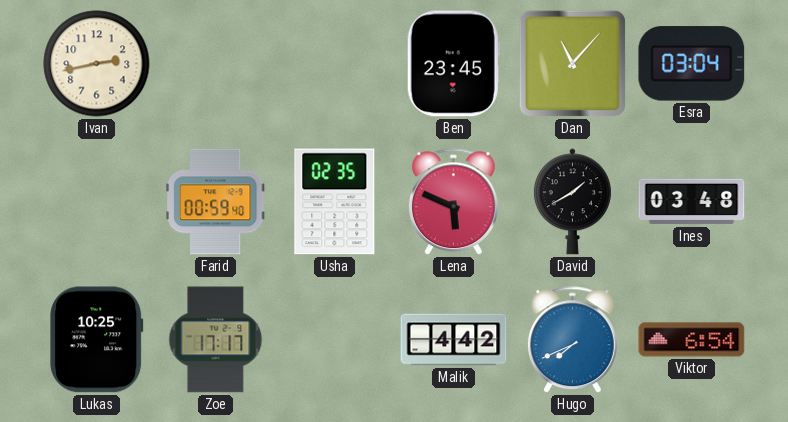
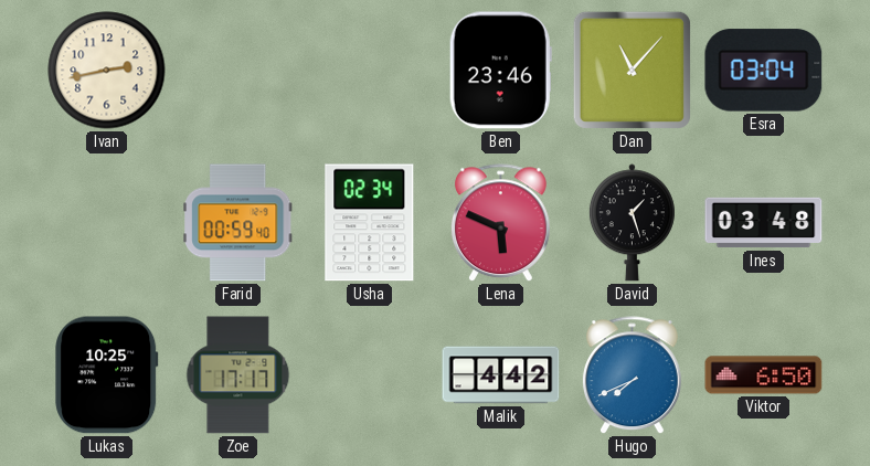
Ben: 23:45 -> 23:46
Usha: 02:35 -> 02:34
David: 1:40 -> 1:27
Viktor: 6:54 -> 6:50
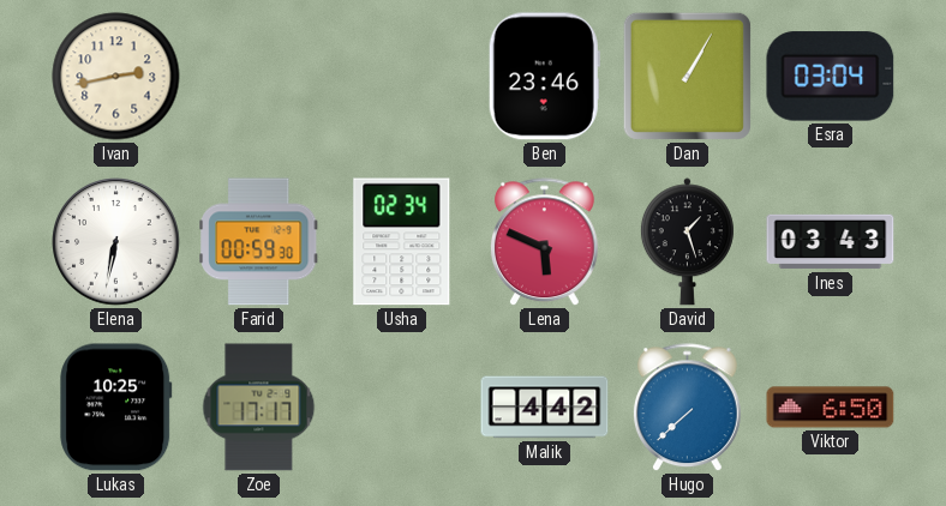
Dan: 11:07 -> 1:05
Elena: none -> 6:32
Farid: 00:59:40 -> 00:59:30
Ines: 03:48 -> 03:43
Hugo: 7:41 -> 7:38
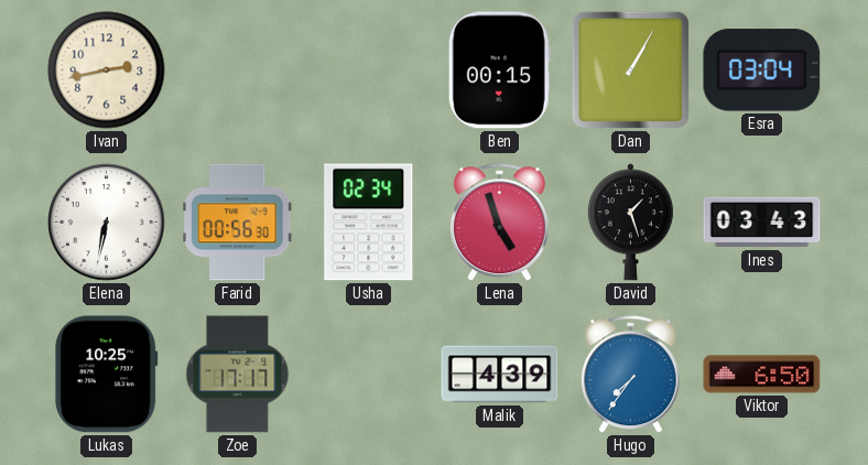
Ben: 23:46 -> 00:15
Farid: 00:59 -> 00:56
Lena: 5:49 -> 4:57
Malik: 4:42 -> 4:39
Hugo: 7:38 -> 7:36
